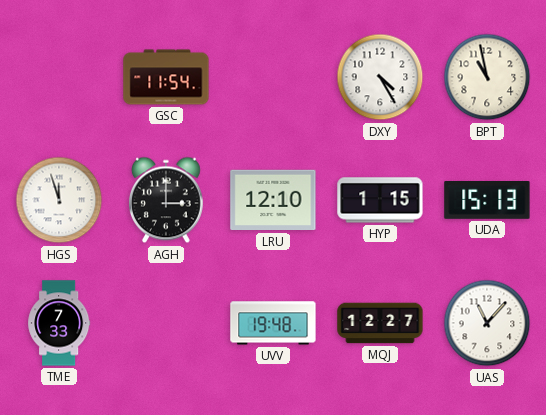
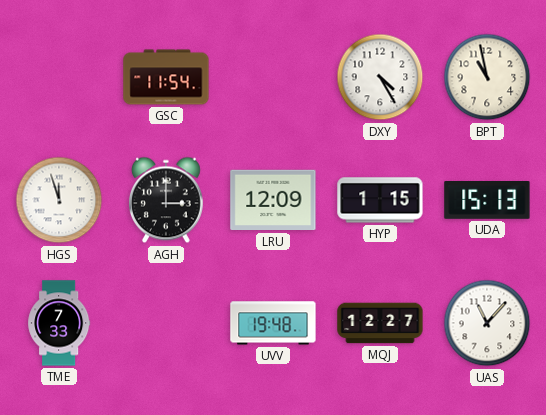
LRU: 12:10 -> 12:09
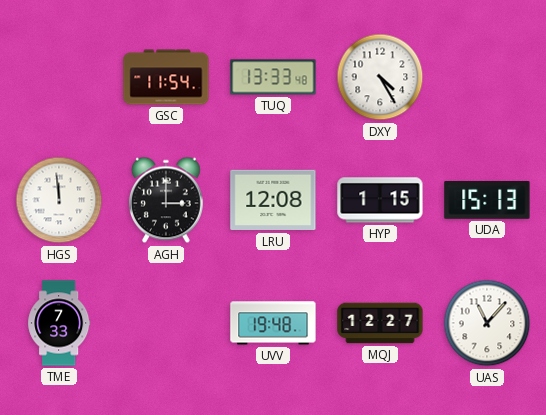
TUQ: none -> 13:33
BPT: 10:58 -> none
HGS: 11:57 -> 11:59
LRU: 12:09 -> 12:08
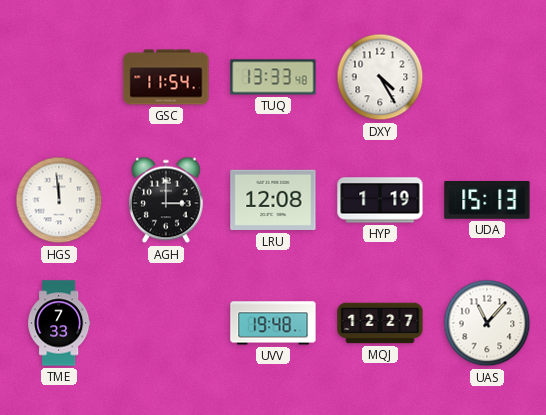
HYP: 1:15 -> 1:19
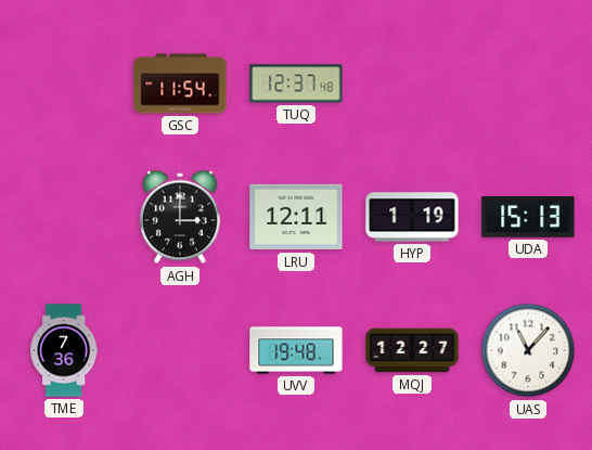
TUQ: 13:33 -> 12:37
DXY: 4:25 -> none
HGS: 11:59 -> none
LRU: 12:08 -> 12:11
TME: 7:33 -> 7:36
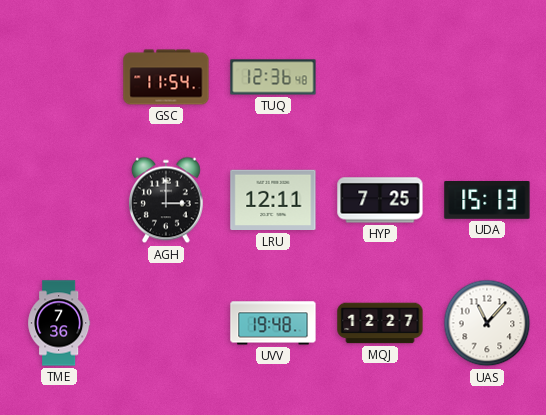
TUQ: 12:37 -> 12:36
HYP: 1:19 -> 7:25
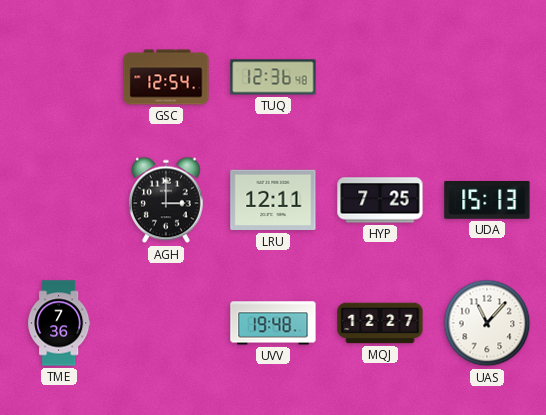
GSC: 11:54 -> 12:54
